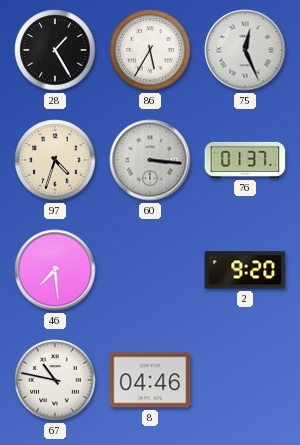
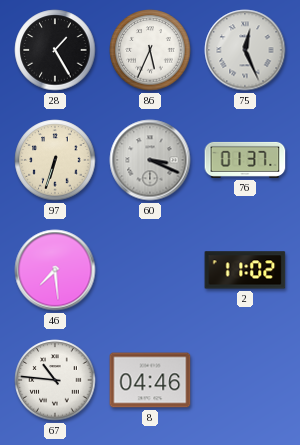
86: 5:35 -> 5:34
97: 4:33 -> 6:33
60: 3:16 -> 3:19
2: 9:20 -> 11:02
67: 10:47 -> 10:46
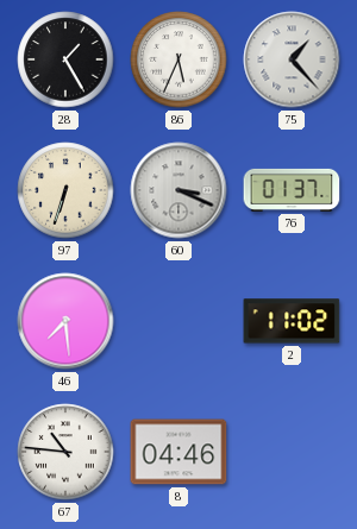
75: 12:26 -> 1:23
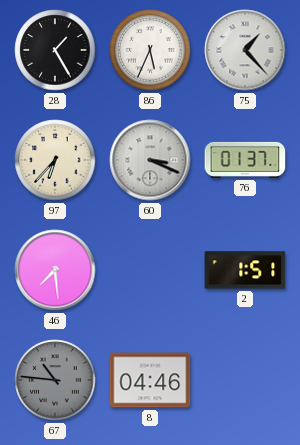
97: 6:33 -> 6:37
2: 11:02 -> 1:51
67 dial: white -> grey
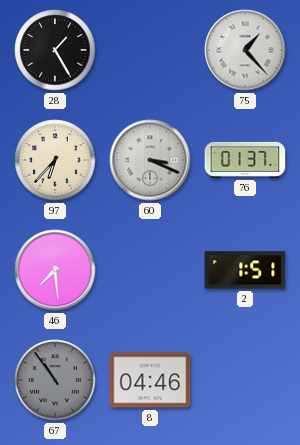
86: 5:34 -> none
67: 10:46 -> 10:54
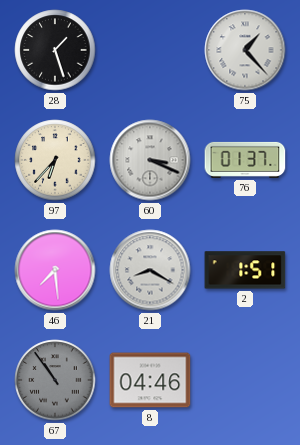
28: 1:25 -> 1:27
21: none -> 8:20
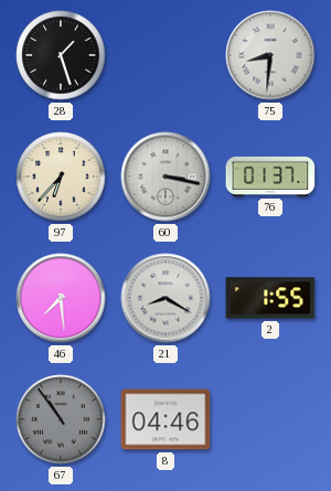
75: 1:23 -> 8:31
60: 3:19 -> 3:17
2: 1:51 -> 1:55
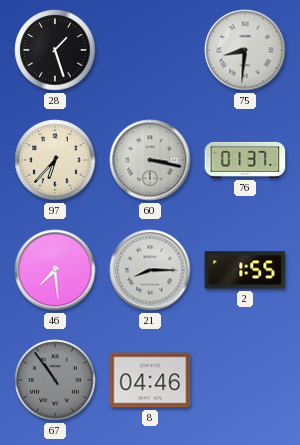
21: 8:20 -> 8:15
